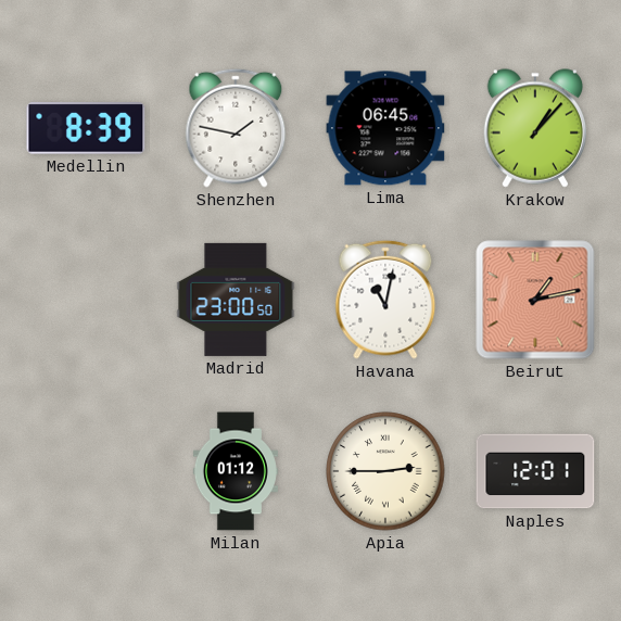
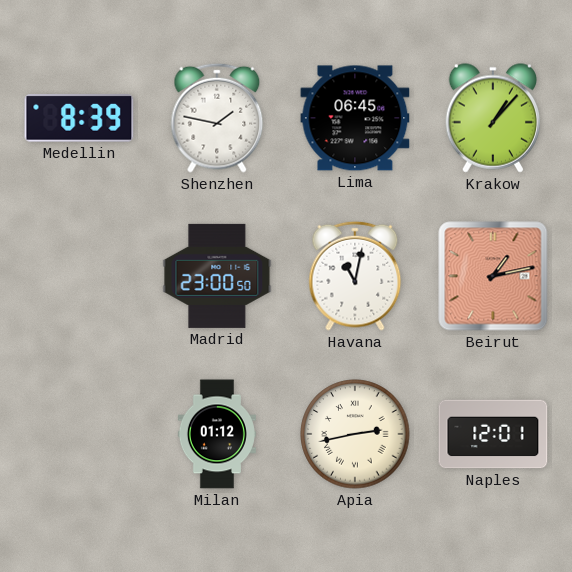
Apia: 2:45 -> 2:43
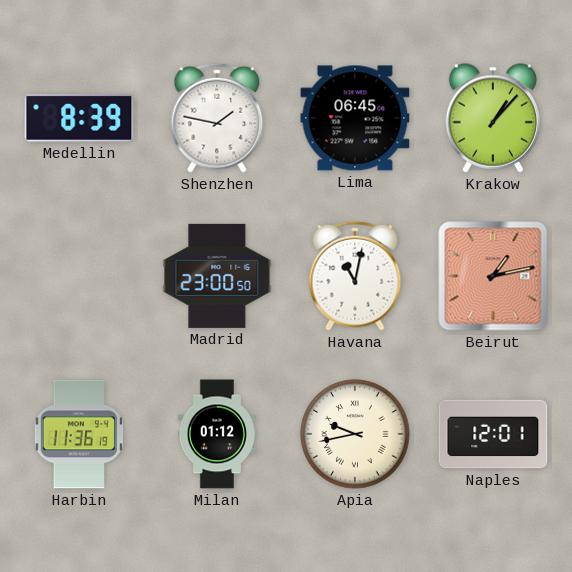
Harbin: none -> 11:36
Apia: 2:43 -> 9:43
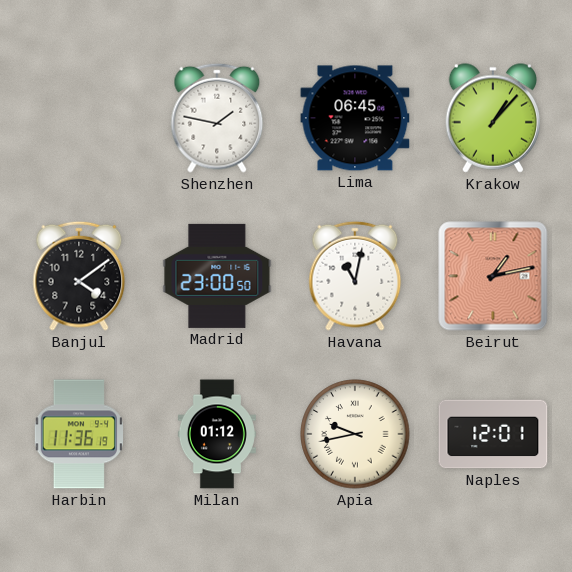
Medellin: 8:39 -> none
Banjul: none -> 4:09
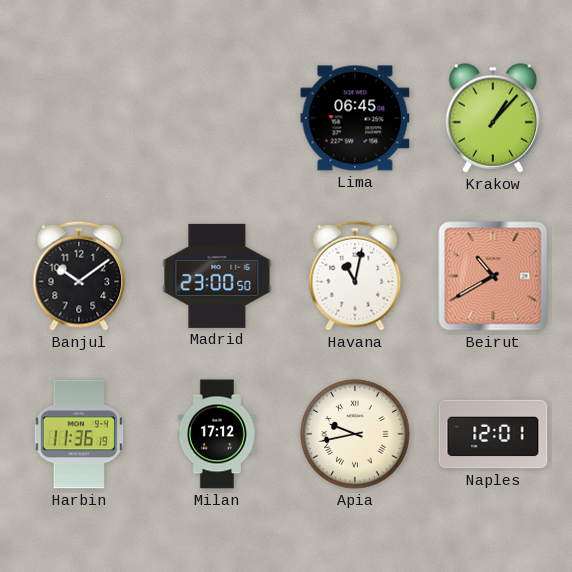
Shenzhen: 1:47 -> none
Banjul: 4:09 -> 10:09
Beirut: 1:13 -> 10:40
Milan: 01:12 -> 17:12
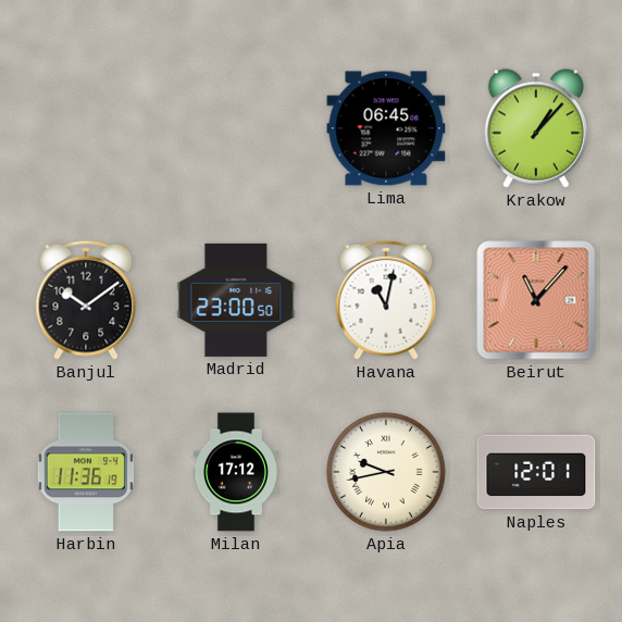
Beirut: 10:40 -> 11:07
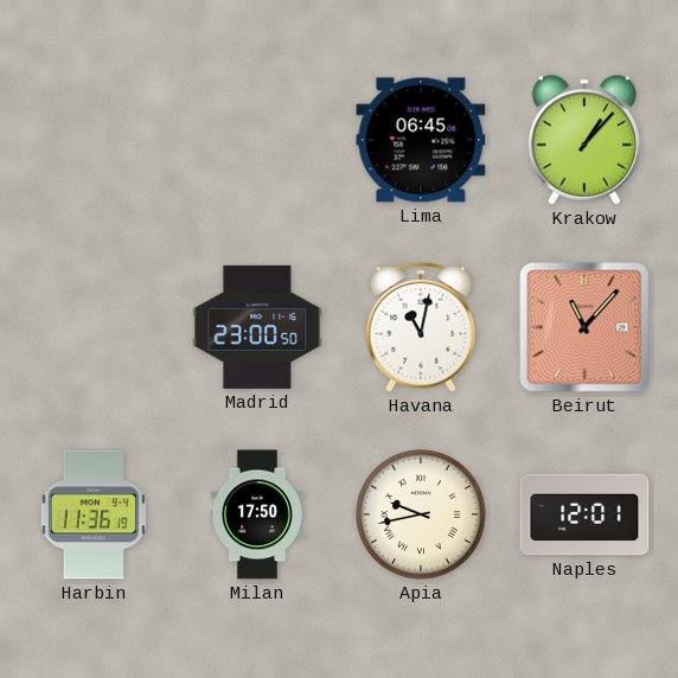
Banjul: 10:09 -> none
Milan: 17:12 -> 17:50
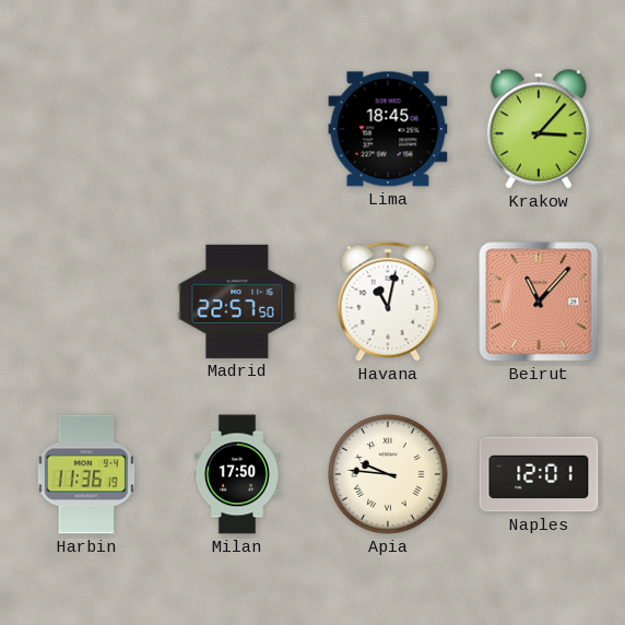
Lima: 06:45 -> 18:45
Krakow: 1:07 -> 3:07
Madrid: 23:00 -> 22:57
Apia: 9:43 -> 9:46
